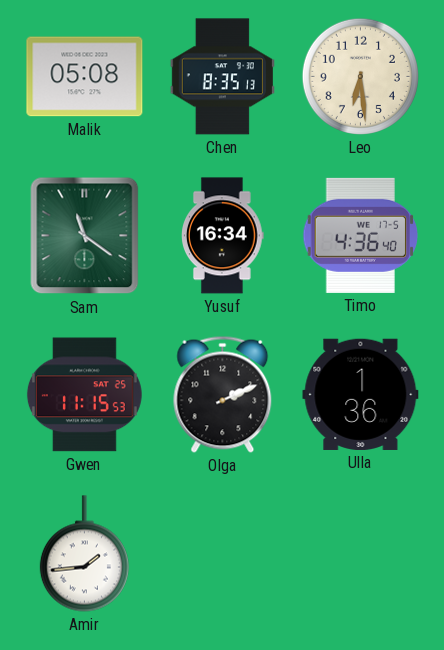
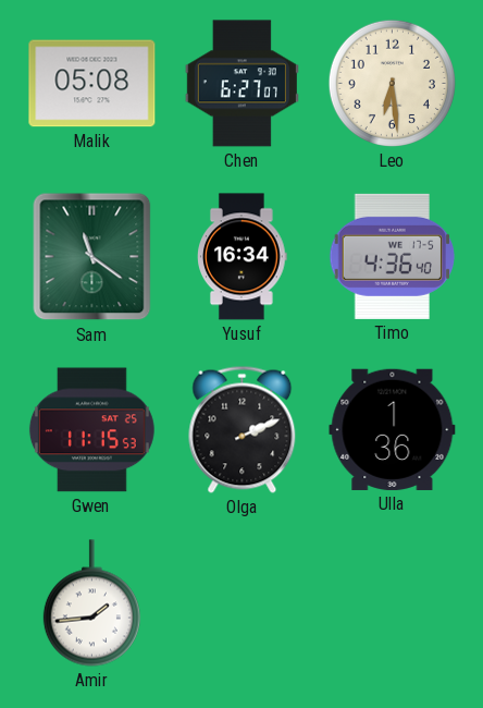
Chen: 8:35 -> 6:27
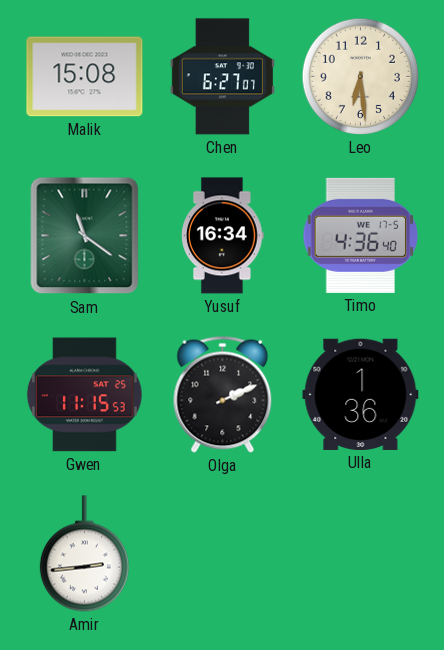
Malik: 05:08 -> 15:08
Amir: 1:44 -> 2:44
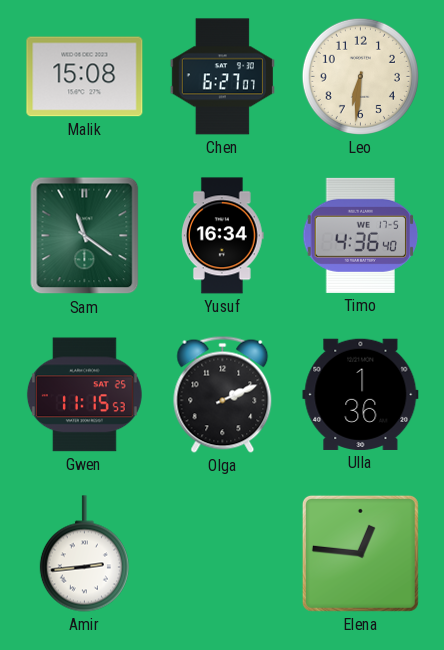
Leo: 6:29 -> 6:31
Elena: none -> 12:46
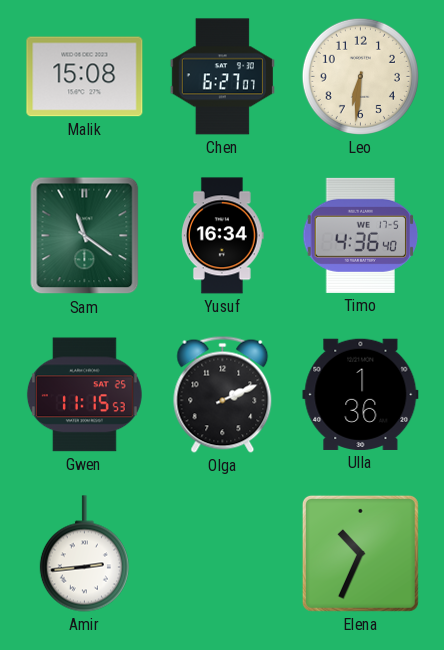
Elena: 12:46 -> 10:34
